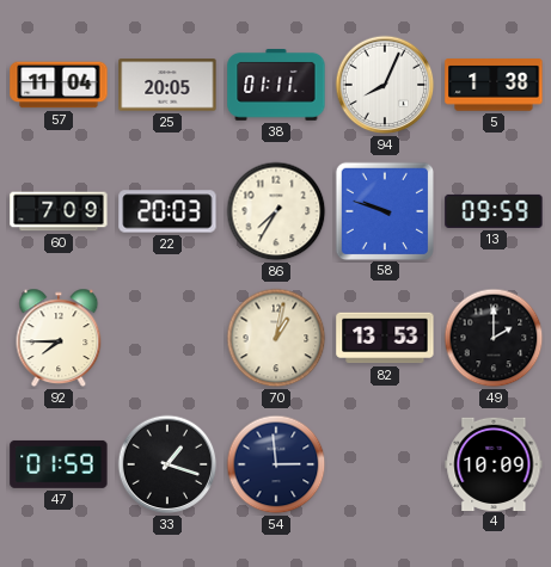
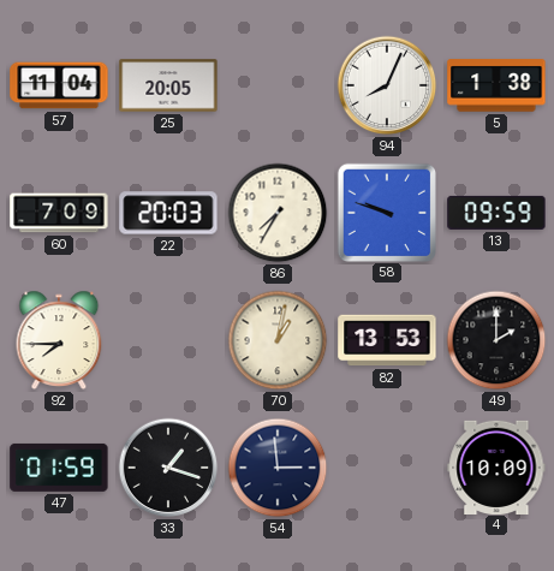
38: 01:11 -> none
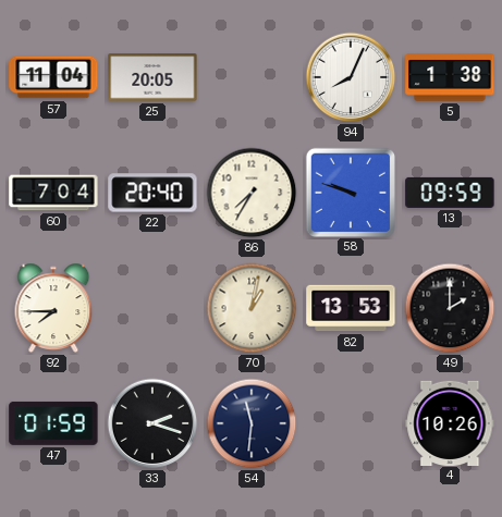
60: 7:09 -> 7:04
22: 20:03 -> 20:40
33: 1:18 -> 2:18
54: 2:59 -> 11:31
4: 10:09 -> 10:26
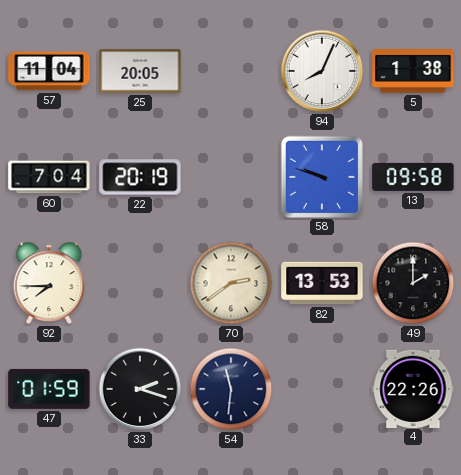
22: 20:40 -> 20:19
86: 7:35 -> none
13: 09:59 -> 09:58
70: 1:02 -> 2:39
4: 10:26 -> 22:26
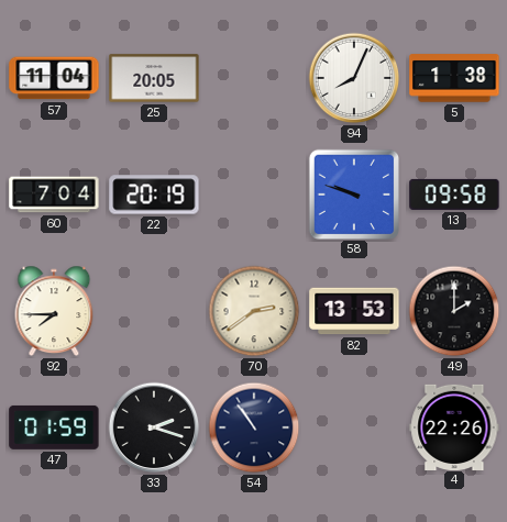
54: 11:31 -> 10:54
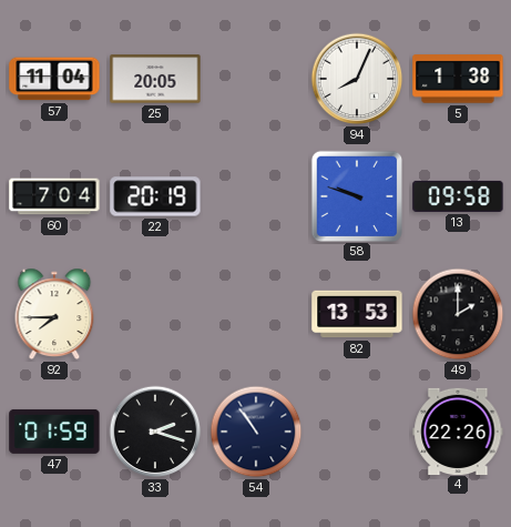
70: 2:39 -> none
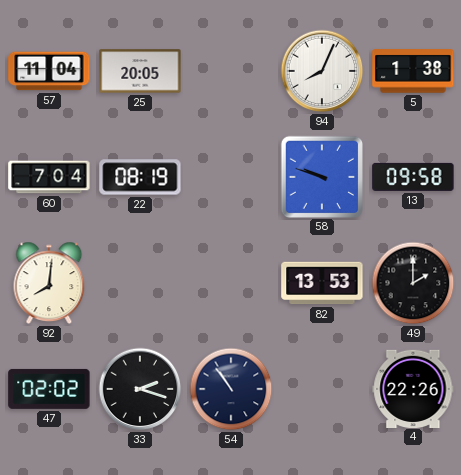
22: 20:19 -> 08:19
92: 7:45 -> 8:01
47: 01:59 -> 02:02
